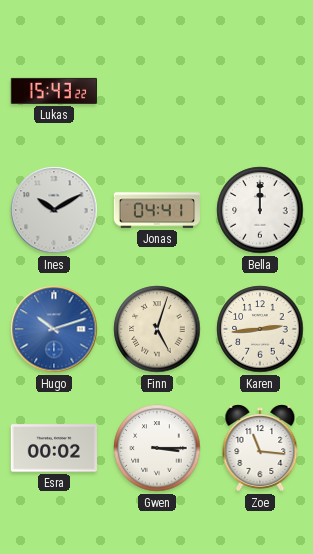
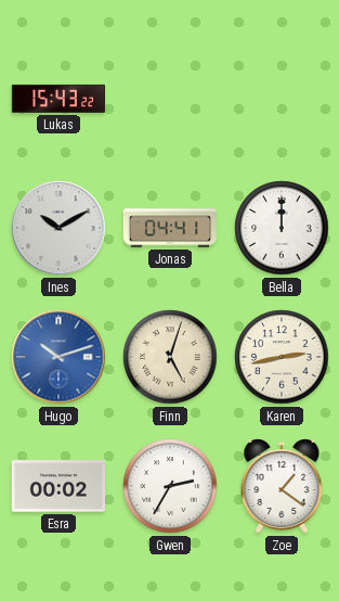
Karen: 2:44 -> 2:43
Gwen: 3:15 -> 2:35
Zoe: 11:16 -> 1:21
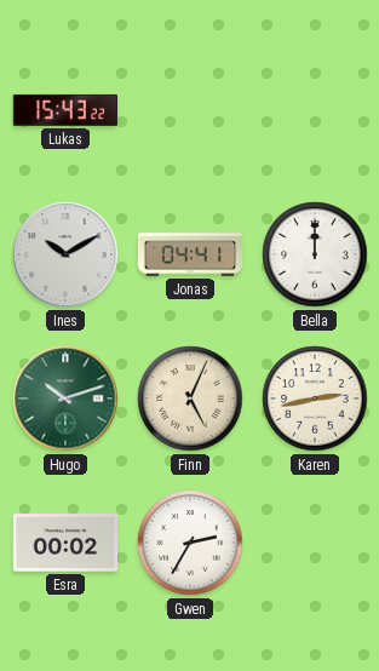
Hugo dial: blue -> green
Finn: 5:03 -> 5:04
Zoe: 1:21 -> none
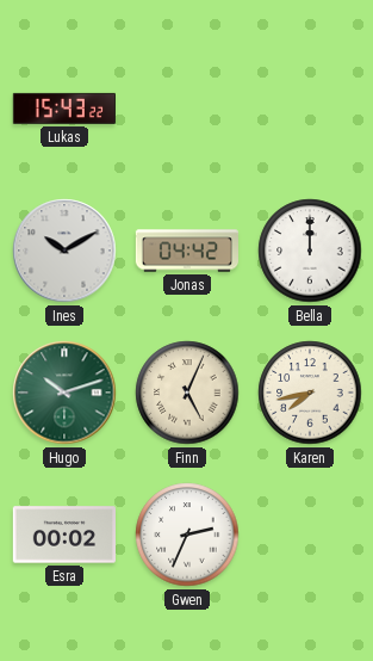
Jonas: 04:41 -> 04:42
Karen: 2:43 -> 7:43
Gwen: 2:35 -> 2:34
